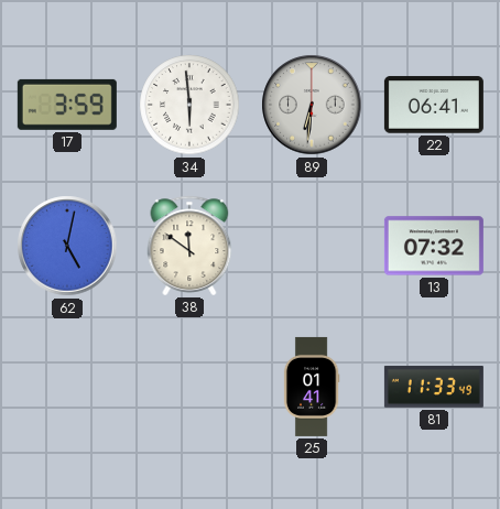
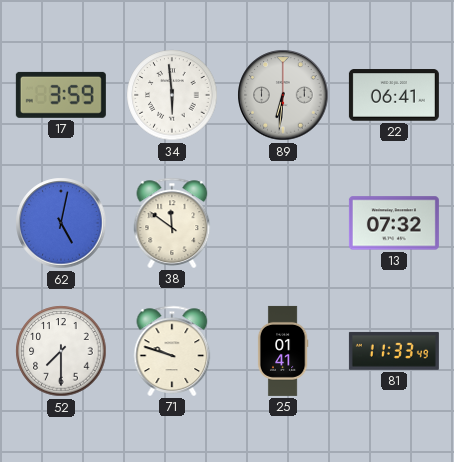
52: none -> 7:30
71: none -> 9:48
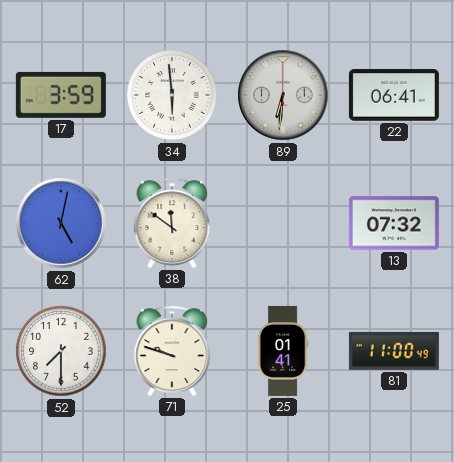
81: 11:33 -> 11:00
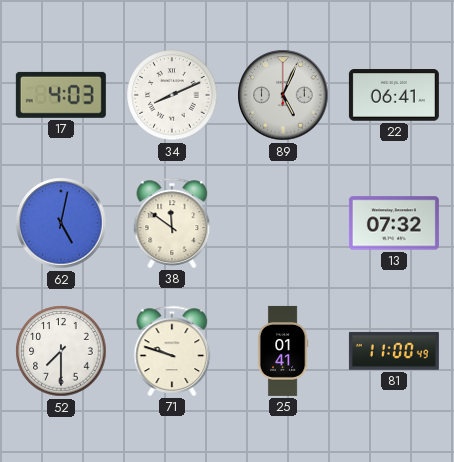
17: 3:59 -> 4:03
34: 5:59 -> 8:11
89: 6:31 -> 5:04
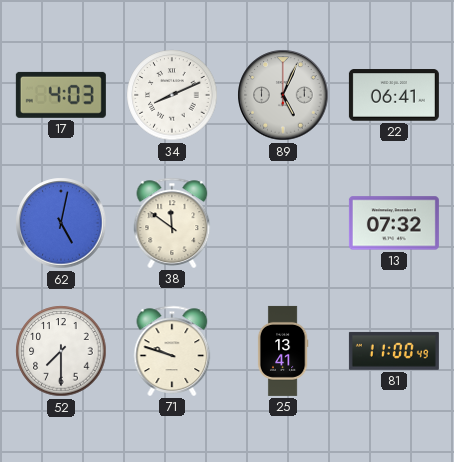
25: 01:41 -> 13:41
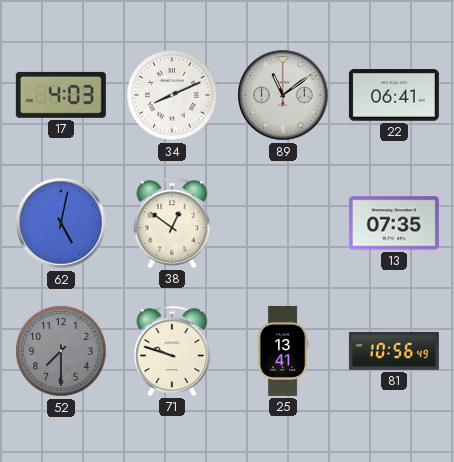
89: 5:04 -> 11:09
38: 11:51 -> 12:51
13: 07:32 -> 07:35
52 dial: white -> grey
81: 11:00 -> 10:56
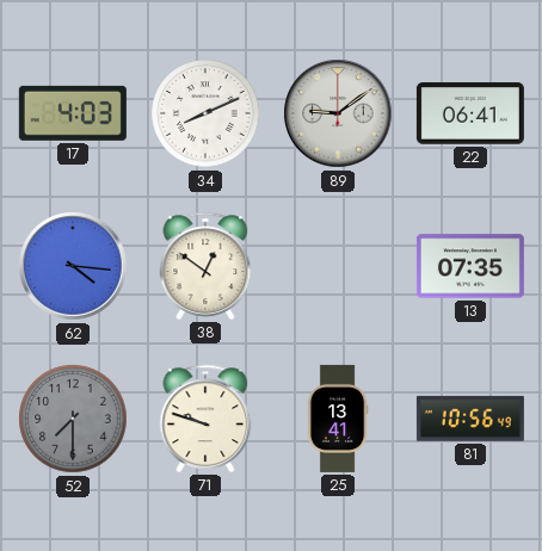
89: 11:09 -> 9:09
62: 5:02 -> 4:16
